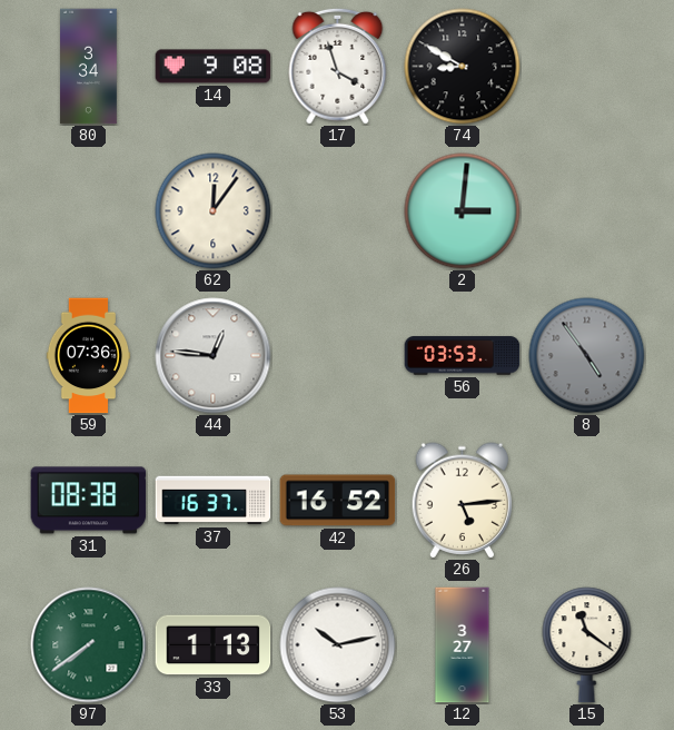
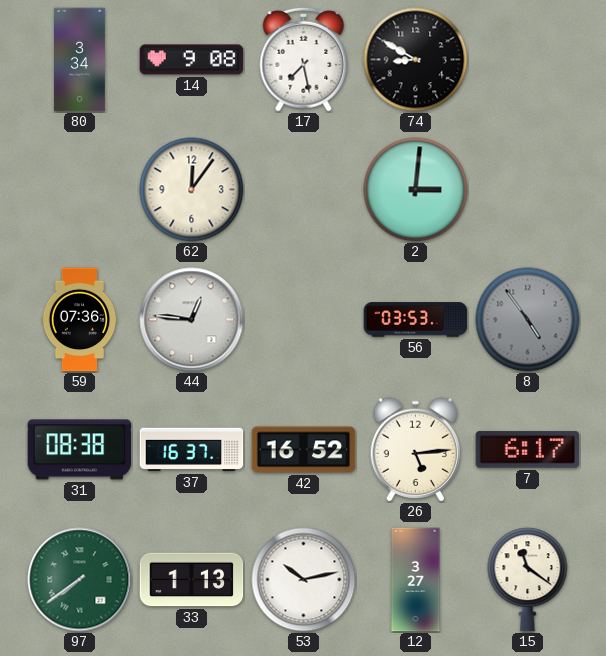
17: 3:57 -> 7:28
7: none -> 6:17
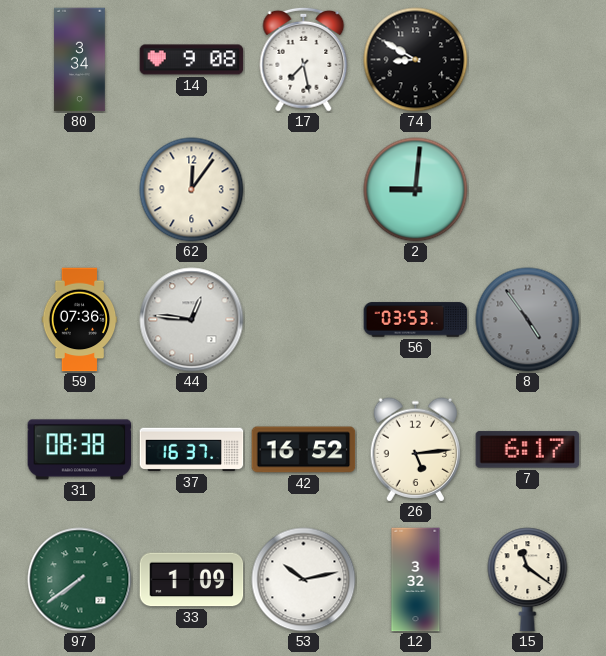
2: 3:01 -> 9:01
33: 1:13 -> 1:09
12: 3:27 -> 3:32
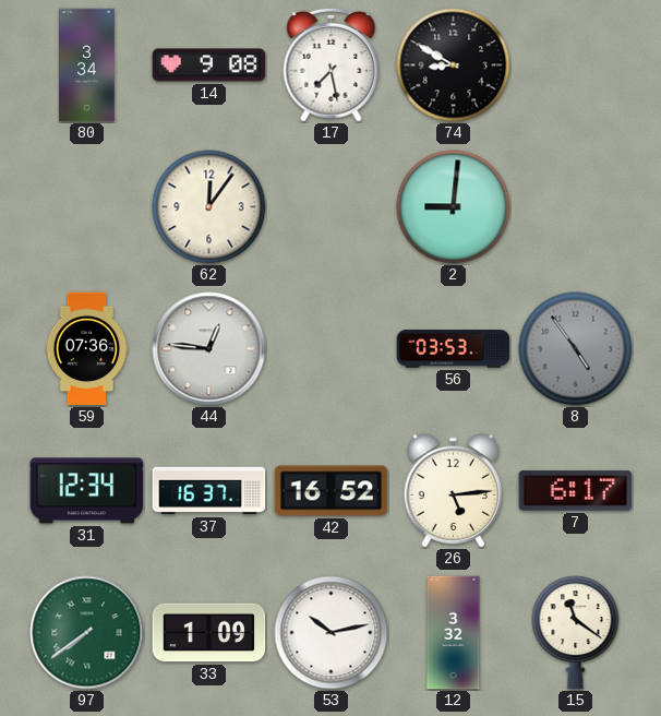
31: 08:38 -> 12:34
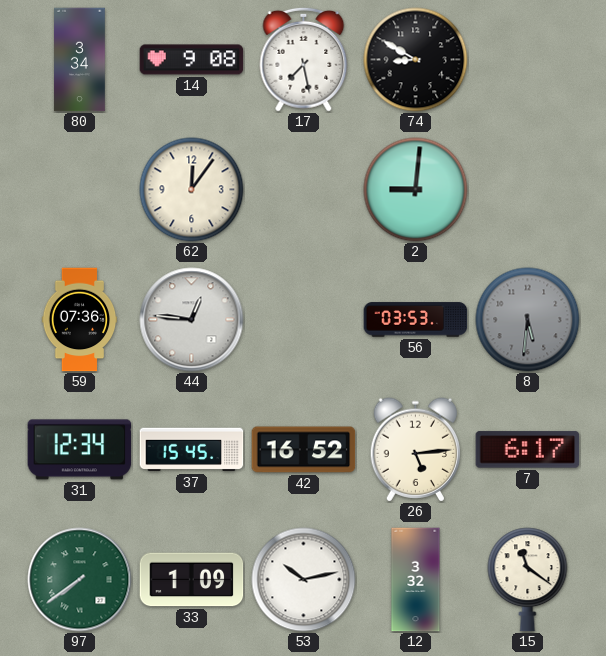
8: 4:54 -> 5:31
37: 16:37 -> 15:45
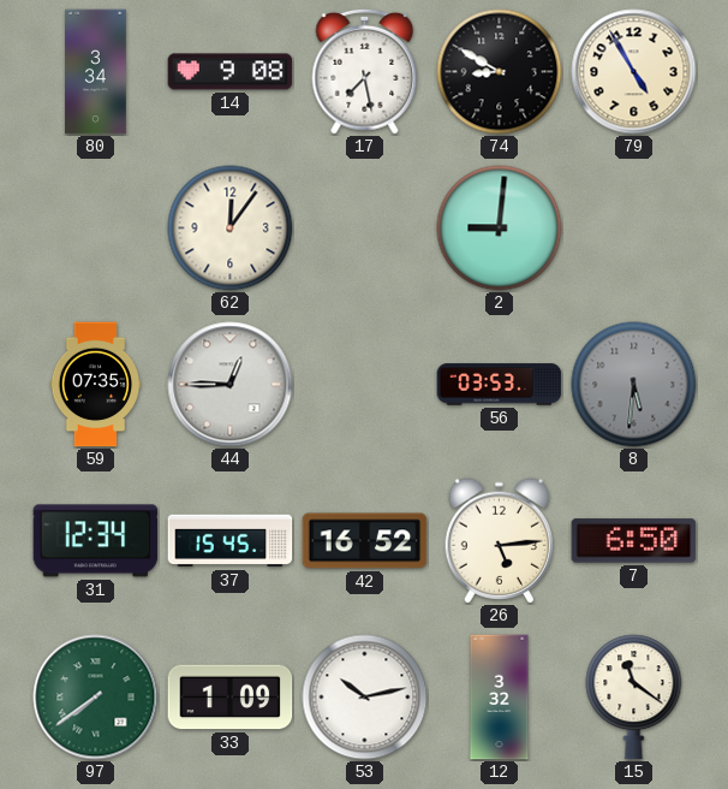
79: none -> 4:55
59: 07:36 -> 07:35
44: 12:46 -> 12:45
7: 6:17 -> 6:50
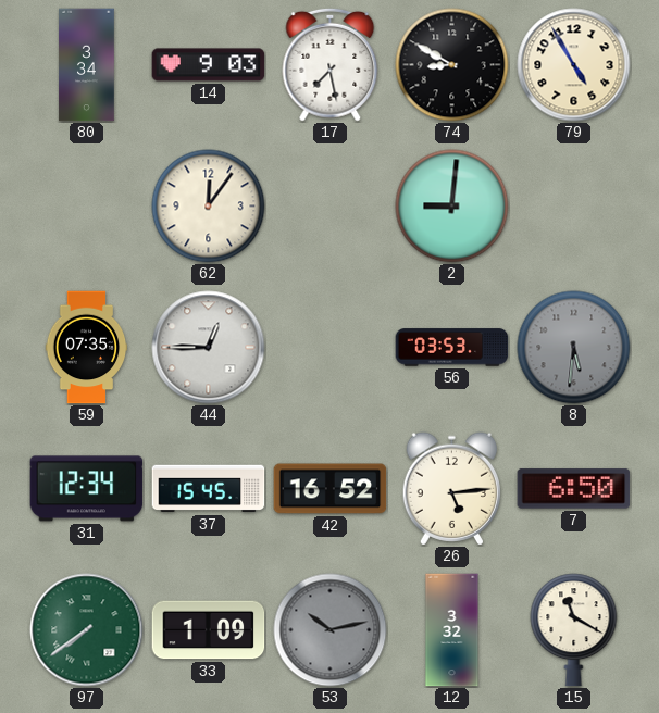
14: 9:08 -> 9:03
53 dial: white -> grey
15: 11:21 -> 11:20
